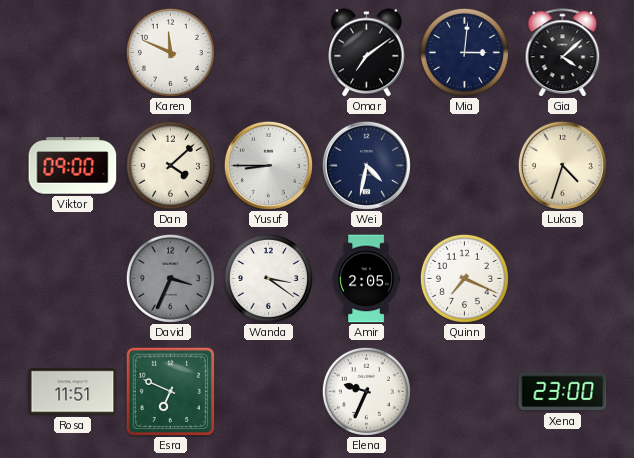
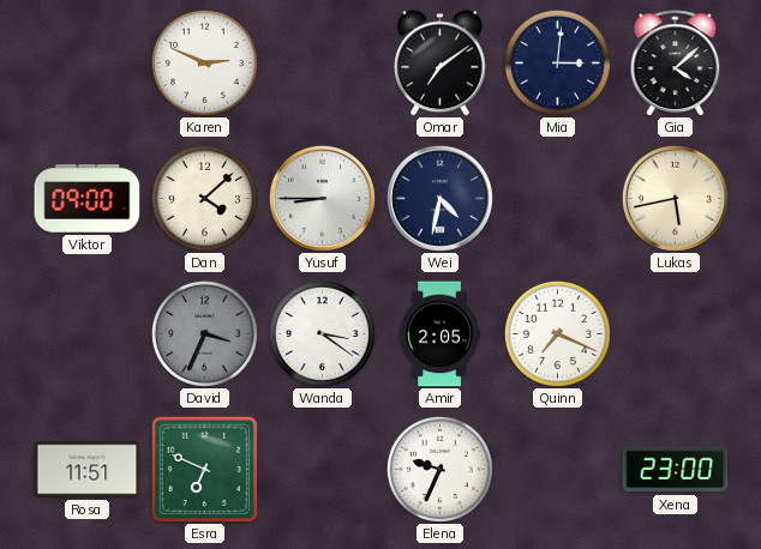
Karen: 11:49 -> 2:49
Lukas: 4:33 -> 5:43
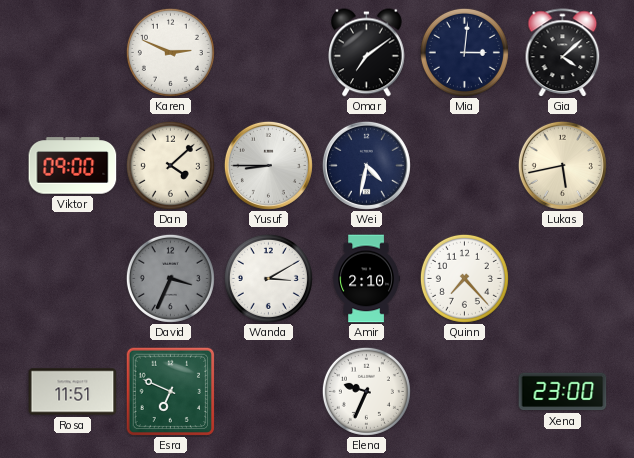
Wanda: 3:21 -> 3:10
Amir: 2:05 -> 2:10
Quinn: 7:19 -> 7:23
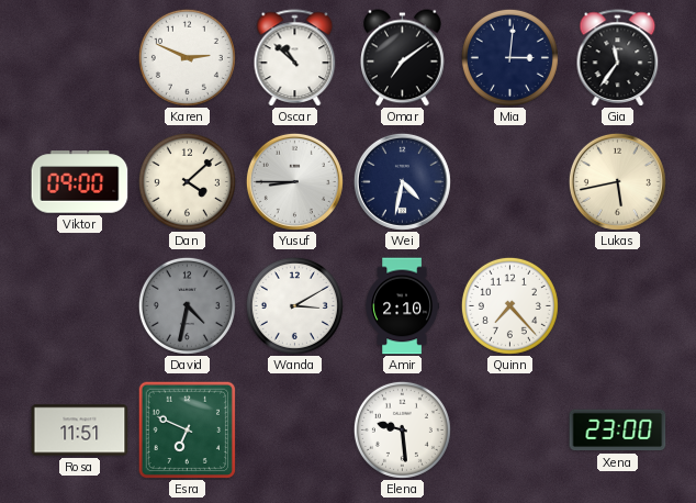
Oscar: none -> 10:52
Gia: 4:08 -> 11:36
David: 3:34 -> 4:32
Elena: 9:34 -> 9:29
